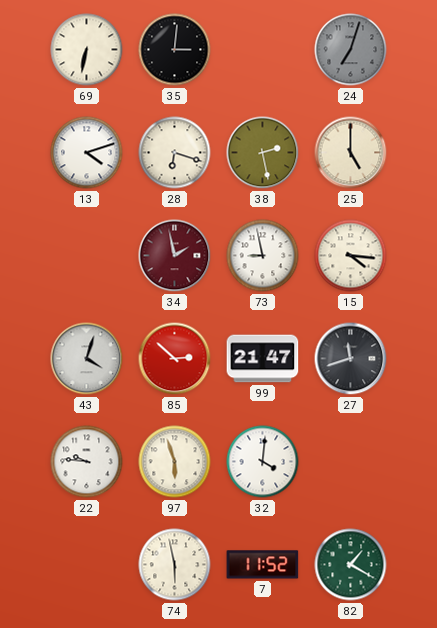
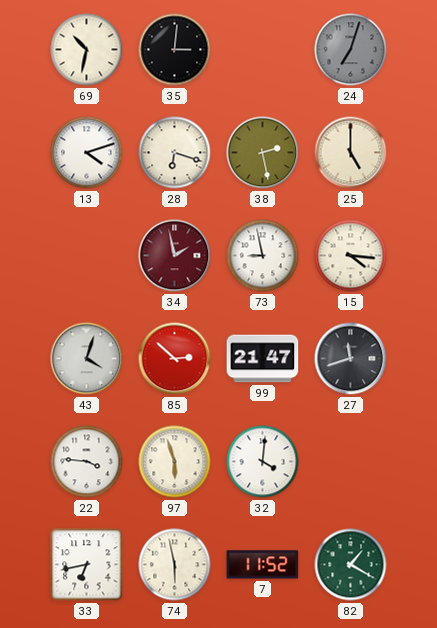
69: 6:32 -> 10:32
22: 9:46 -> 3:46
33: none -> 6:43
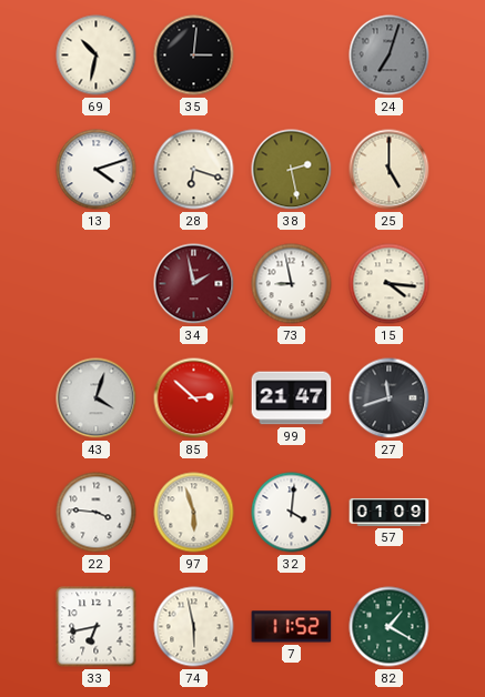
57: none -> 01:09
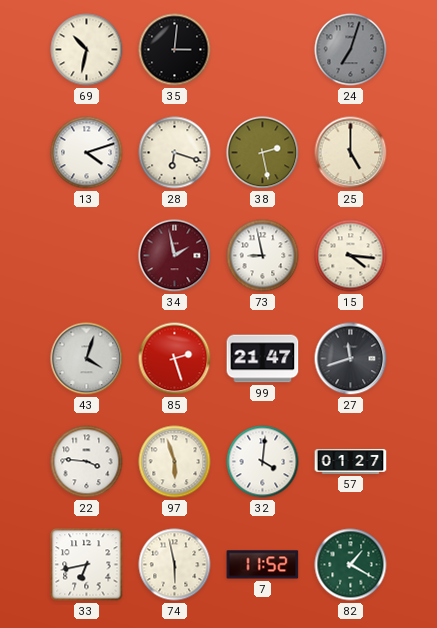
85: 2:52 -> 2:27
57: 01:09 -> 01:27
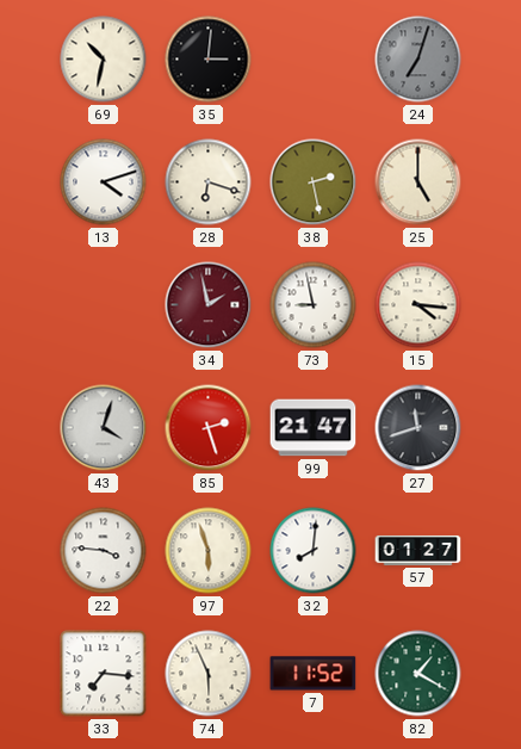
32: 4:01 -> 8:01
33: 6:43 -> 7:16
74: 5:58 -> 5:56
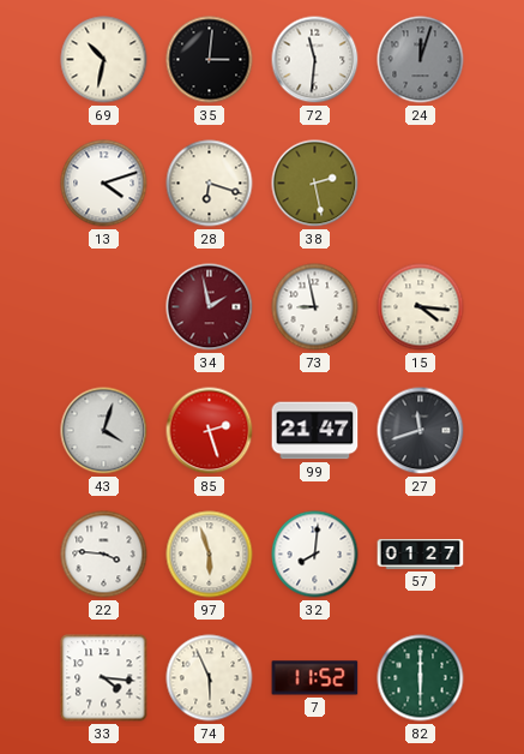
72: none -> 11:31
24: 7:03 -> 12:03
25: 5:00 -> none
33: 7:16 -> 4:16
82: 1:20 -> 6:00
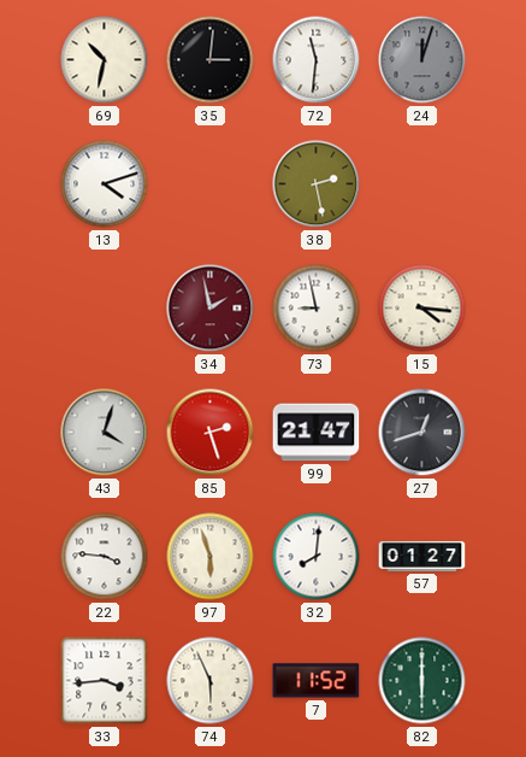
28: 6:18 -> none
27: 11:42 -> 12:42
33: 4:16 -> 3:44
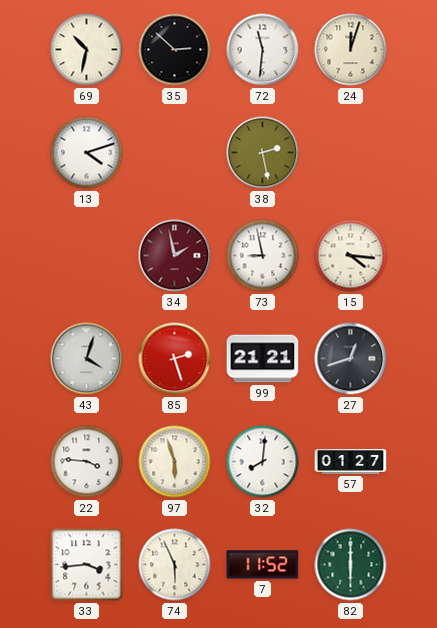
35: 3:01 -> 2:52
24 dial: grey -> cream
99: 21:47 -> 21:21
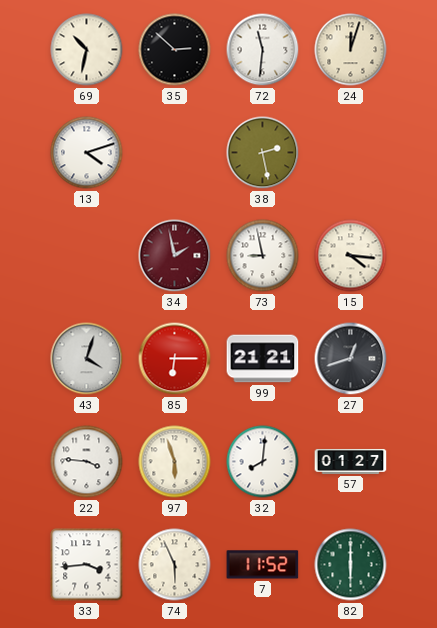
85: 2:27 -> 6:15
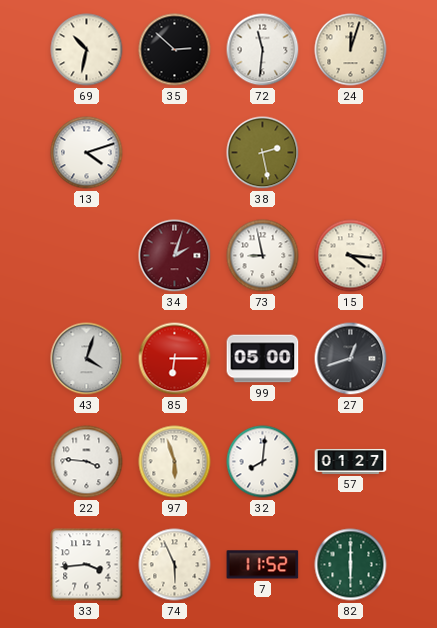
34: 1:58 -> 2:03
99: 21:21 -> 05:00
